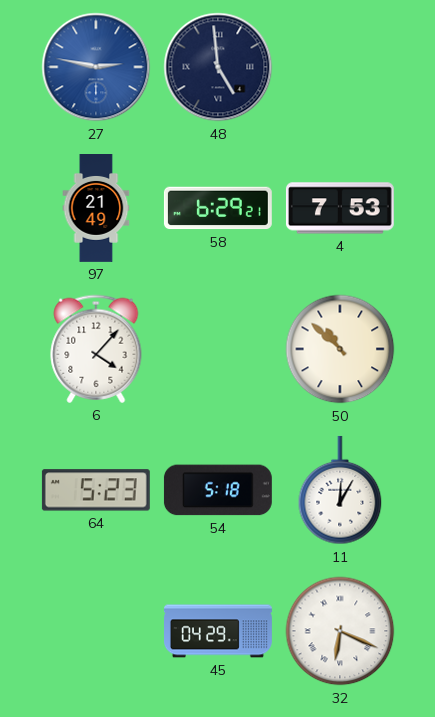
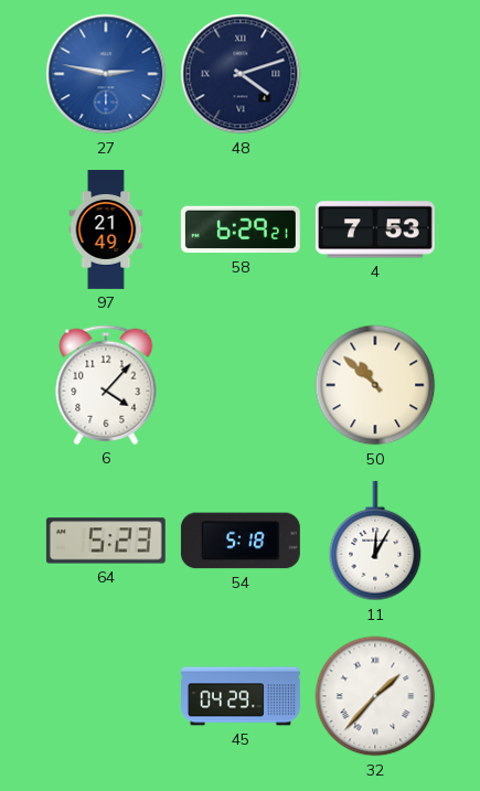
48: 4:59 -> 4:12
32: 6:19 -> 1:37
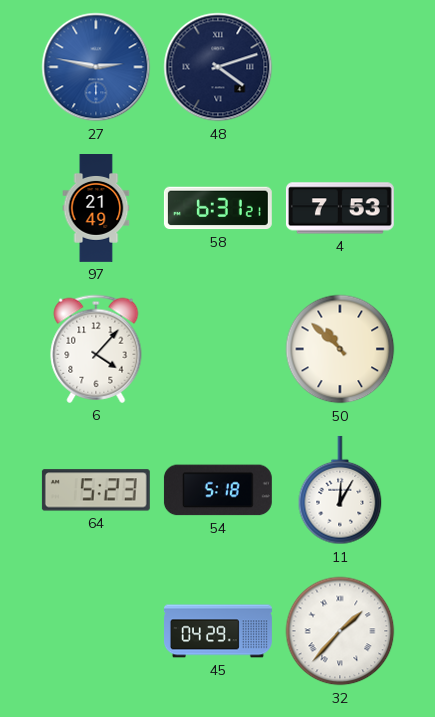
58: 6:29 -> 6:31
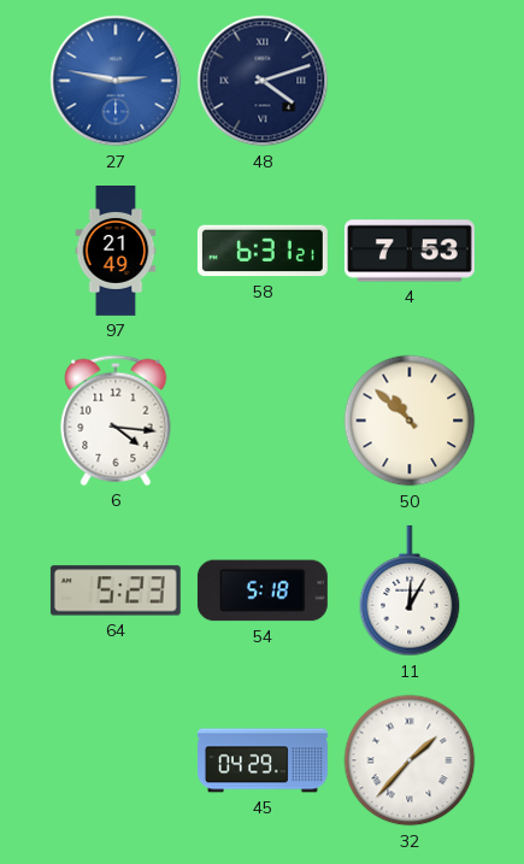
6: 4:07 -> 4:16
